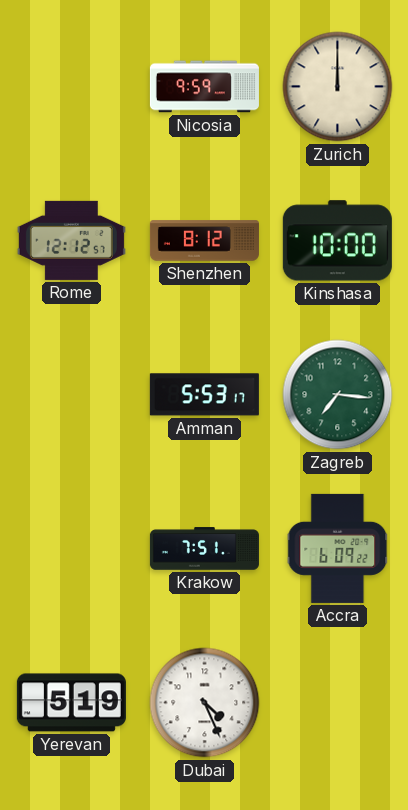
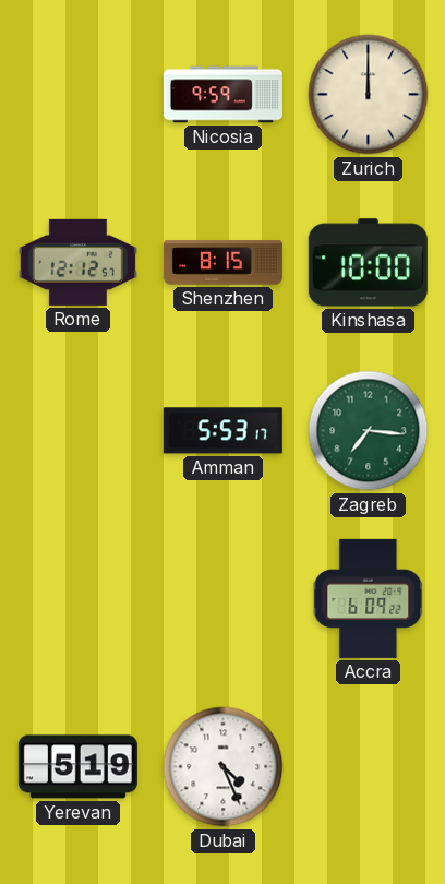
Shenzhen: 8:12 -> 8:15
Krakow: 7:51 -> none
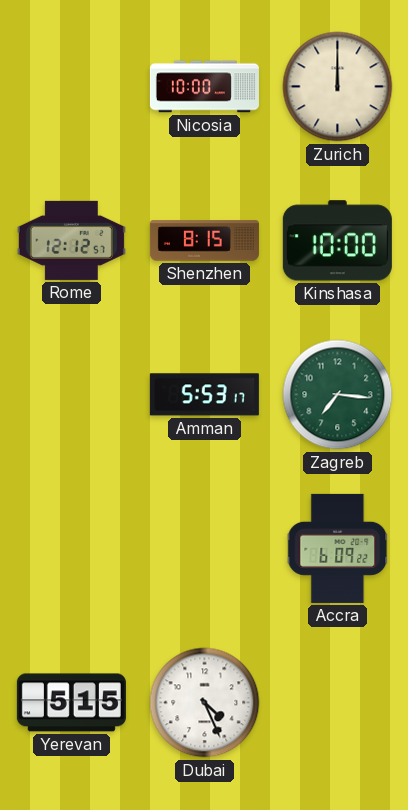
Nicosia: 9:59 -> 10:00
Yerevan: 5:19 -> 5:15
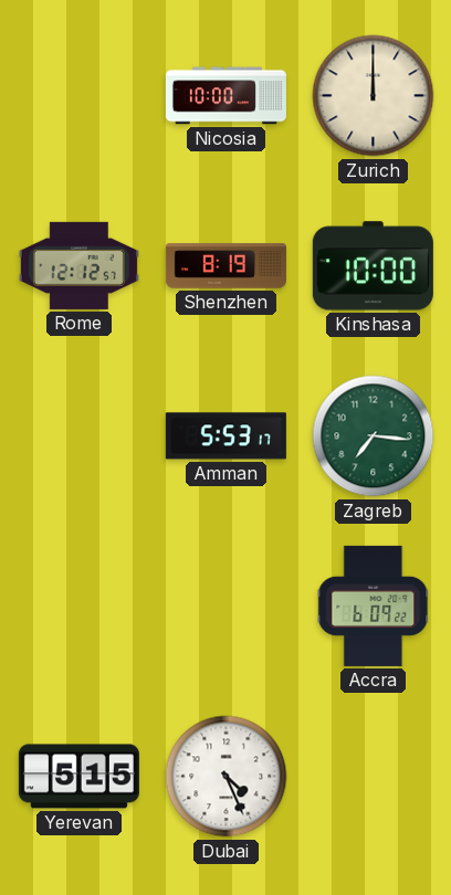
Shenzhen: 8:15 -> 8:19
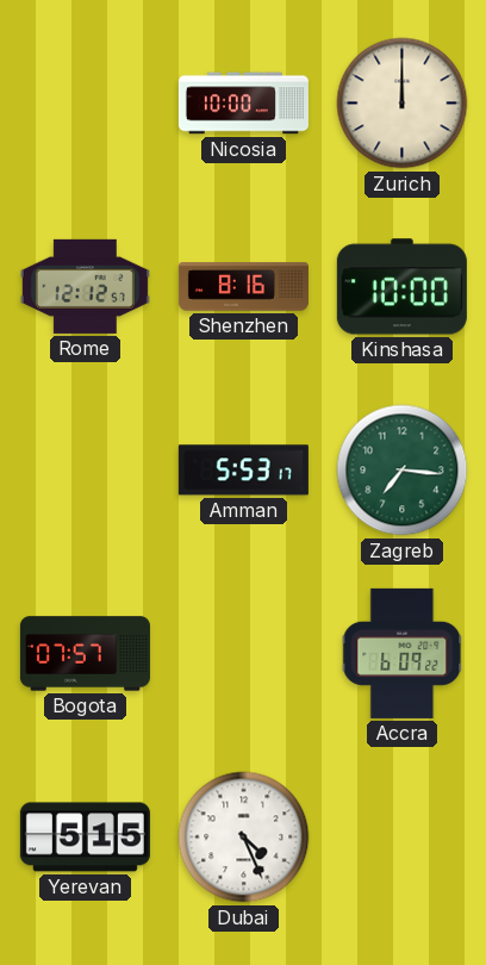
Shenzhen: 8:19 -> 8:16
Bogota: none -> 07:57
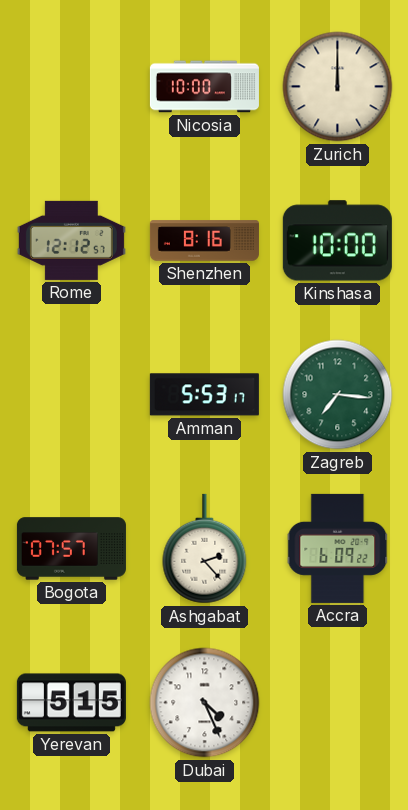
Ashgabat: none -> 2:23
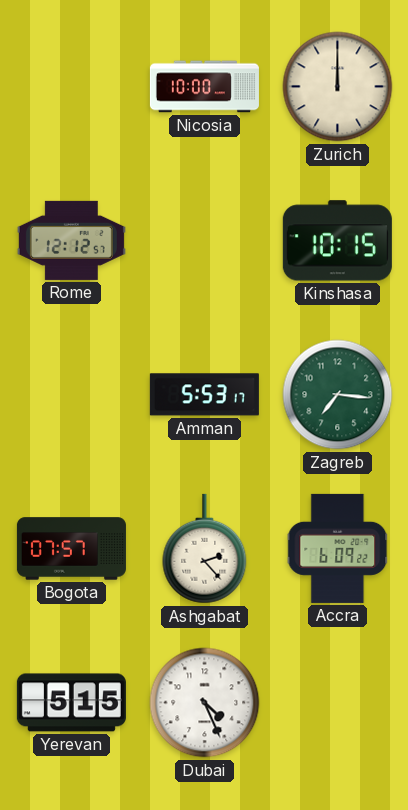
Shenzhen: 8:16 -> none
Kinshasa: 10:00 -> 10:15
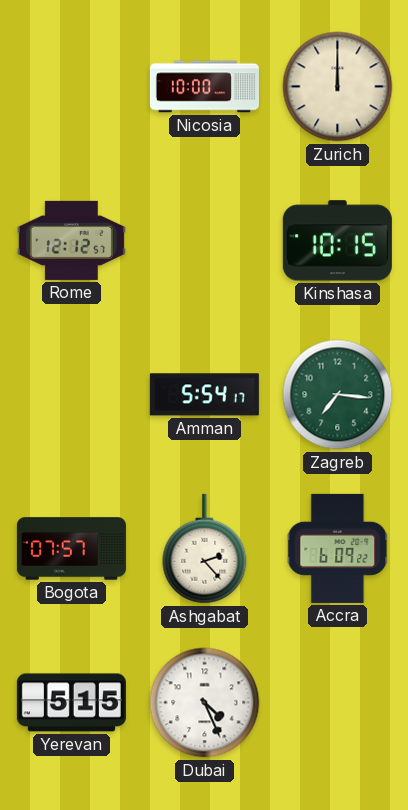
Amman: 5:53 -> 5:54
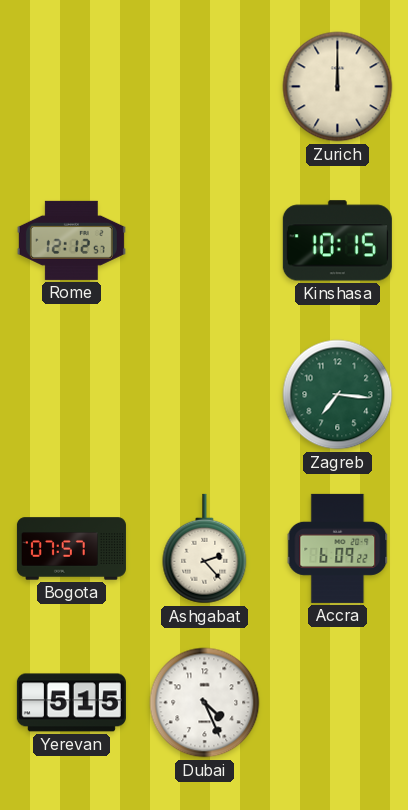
Nicosia: 10:00 -> none
Amman: 5:54 -> none
